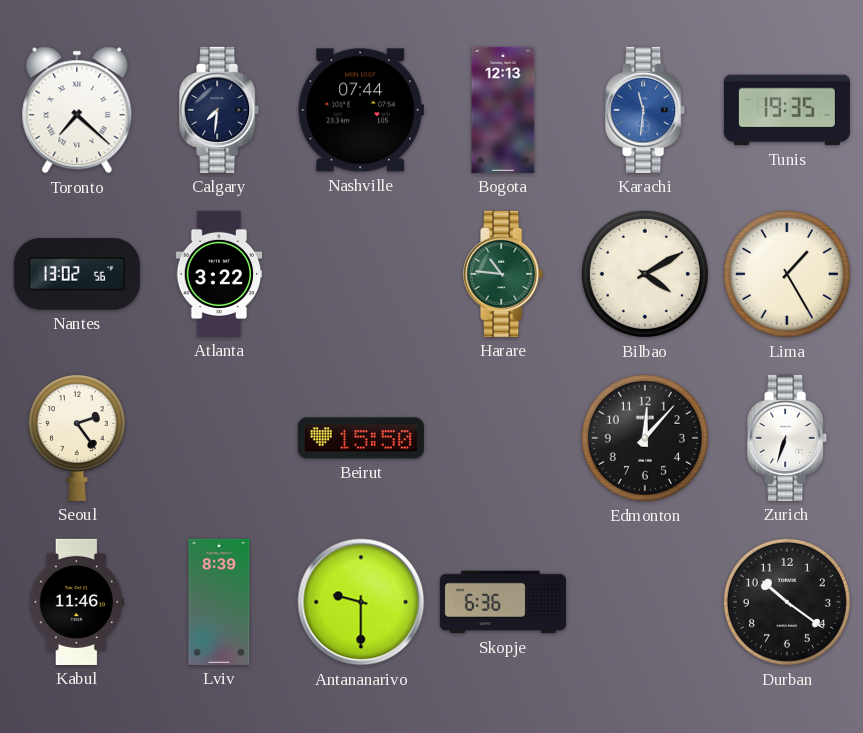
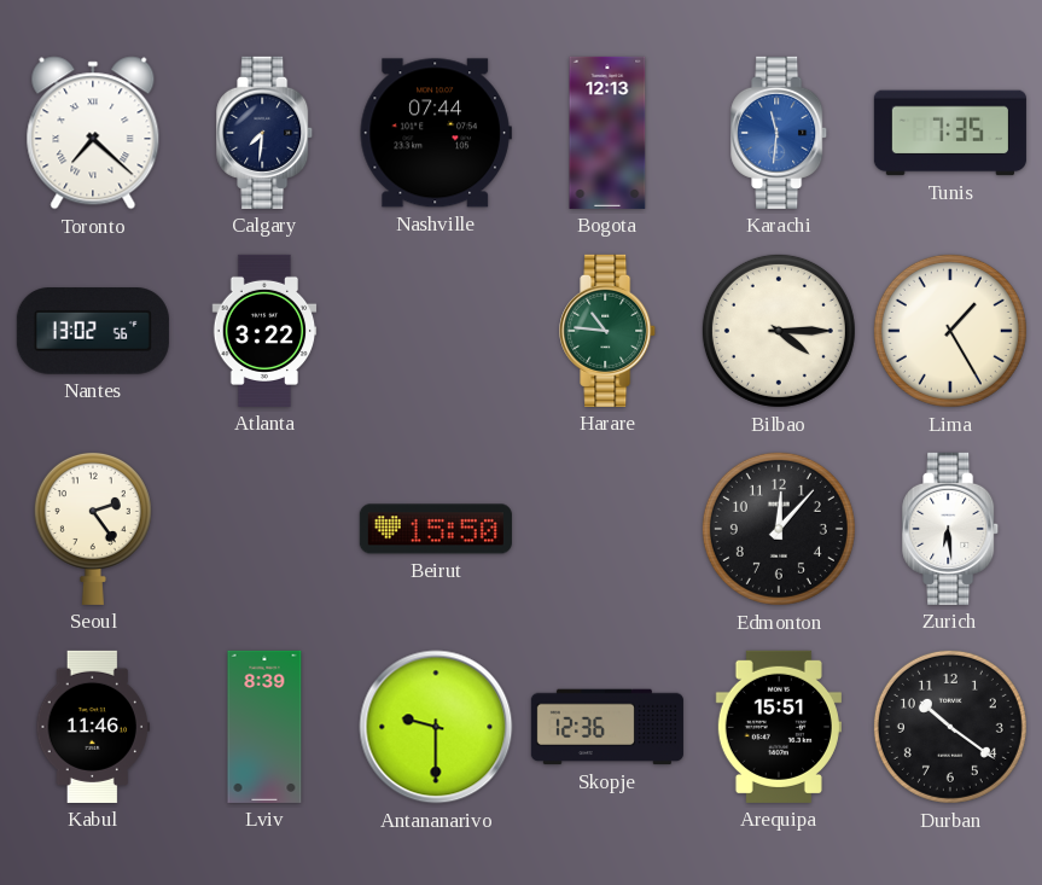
Tunis: 19:35 -> 7:35
Bilbao: 4:10 -> 4:15
Zurich: 6:33 -> 6:29
Skopje: 6:36 -> 12:36
Arequipa: none -> 15:51
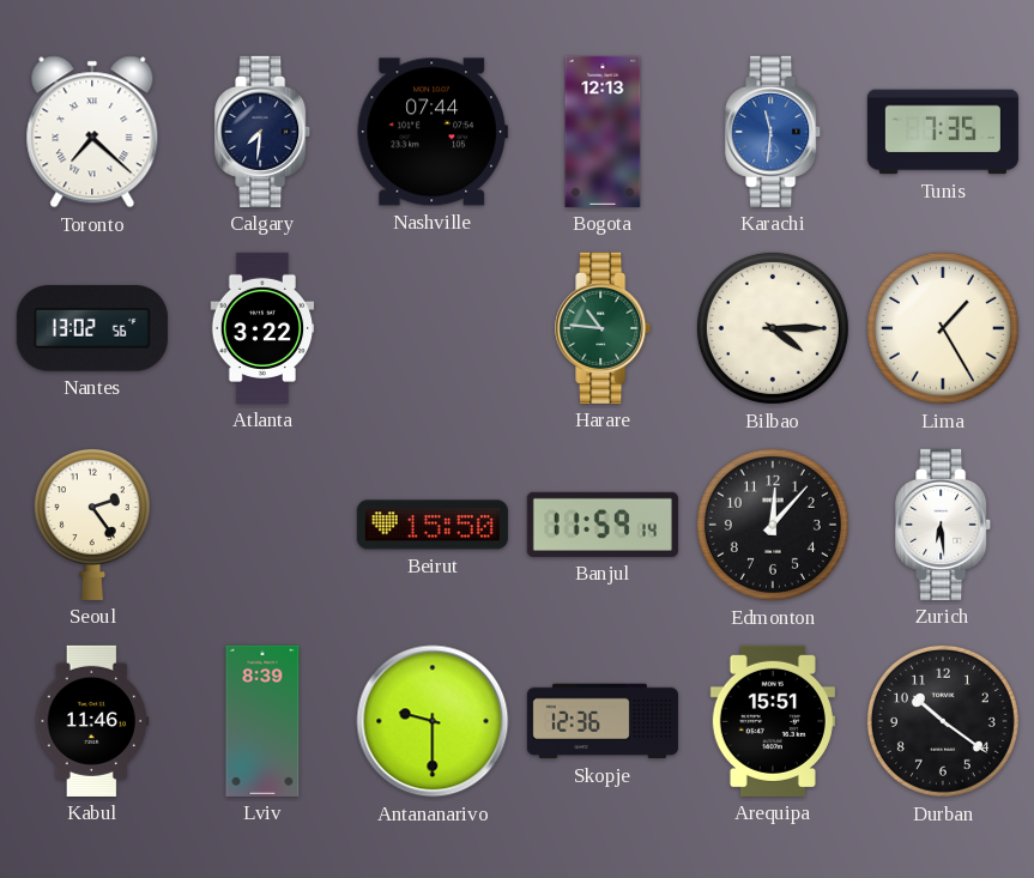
Banjul: none -> 11:59
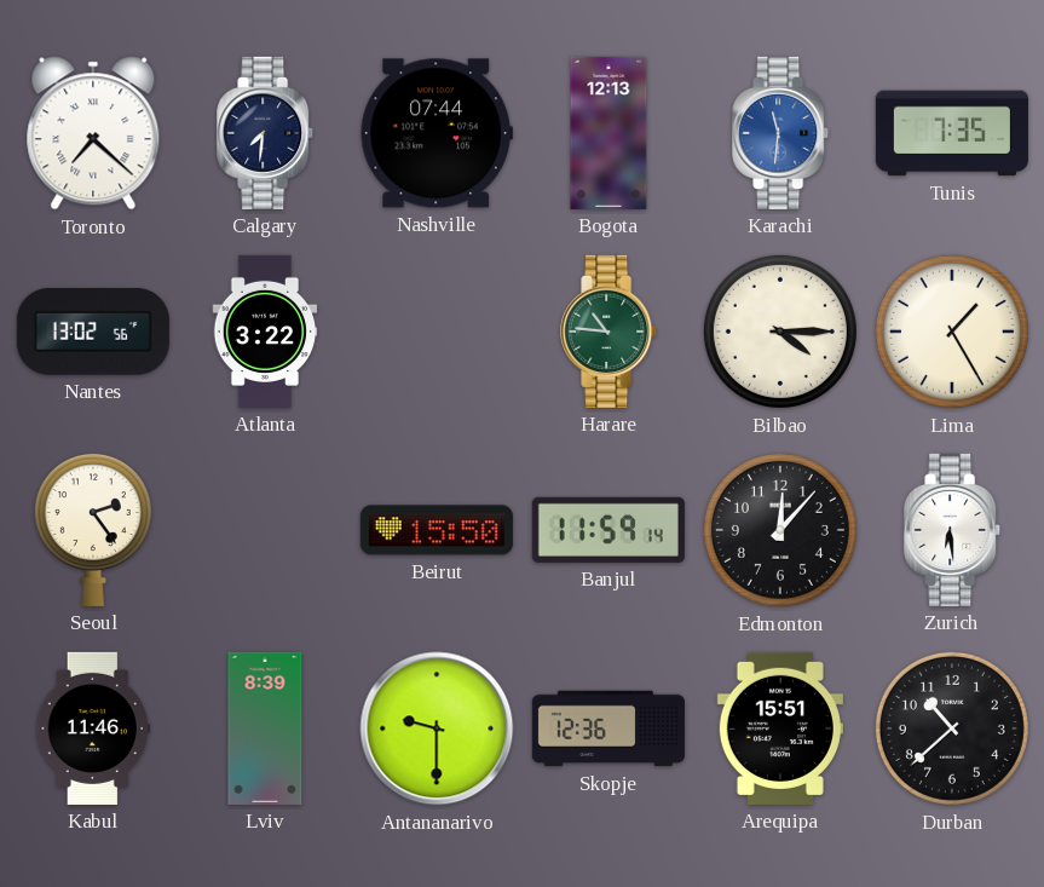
Durban: 10:21 -> 10:38
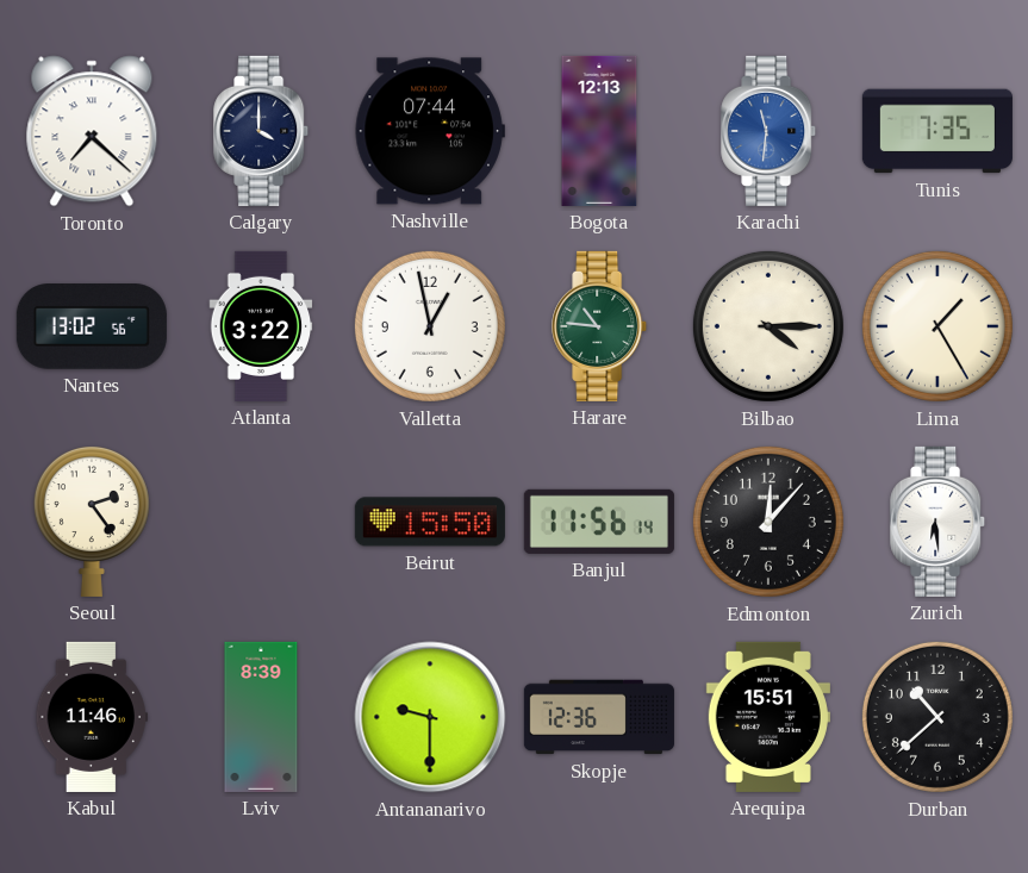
Calgary: 7:31 -> 4:00
Valletta: none -> 12:58
Banjul: 11:59 -> 11:56
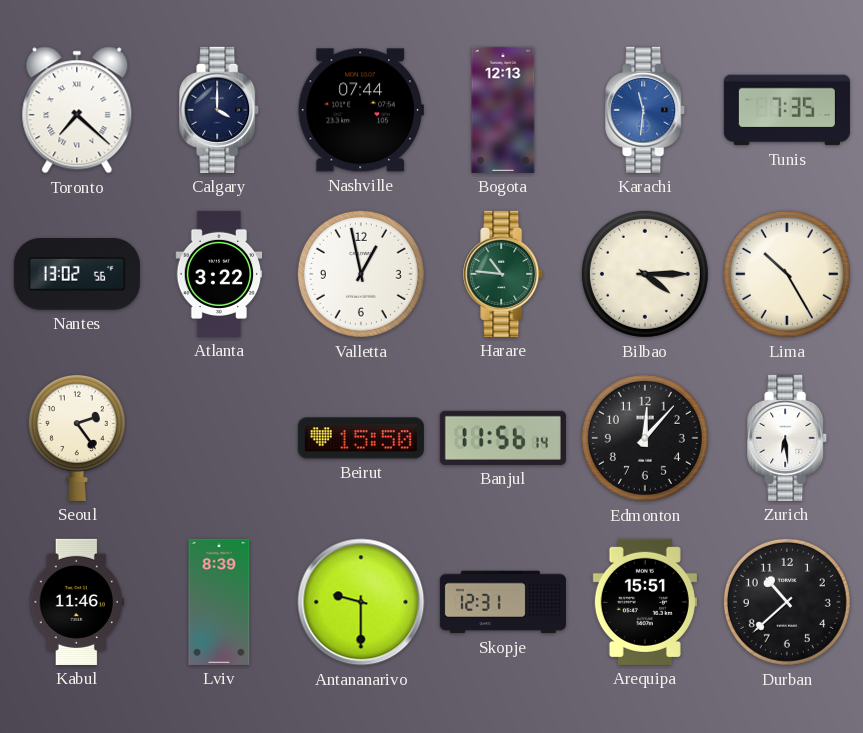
Lima: 1:25 -> 10:25
Skopje: 12:36 -> 12:31
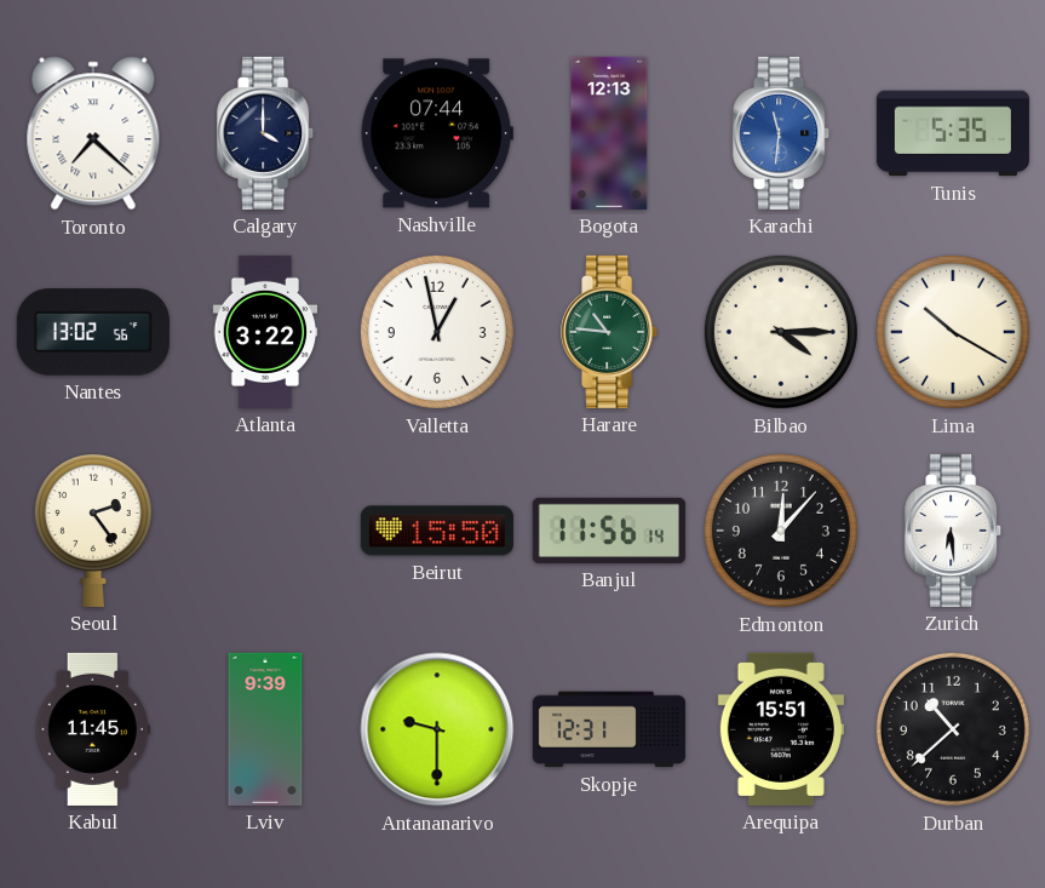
Tunis: 7:35 -> 5:35
Lima: 10:25 -> 10:20
Kabul: 11:46 -> 11:45
Lviv: 8:39 -> 9:39
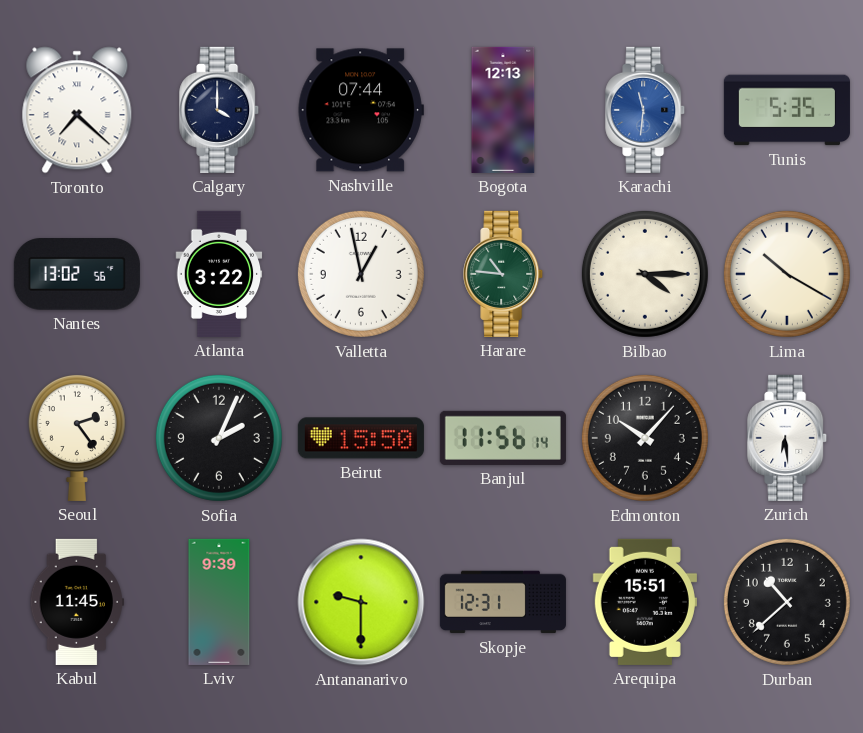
Sofia: none -> 2:04
Edmonton: 12:07 -> 10:07
